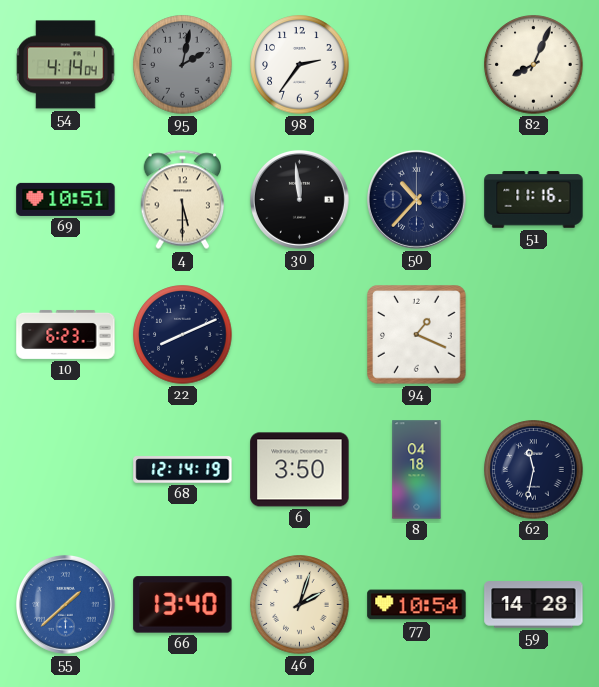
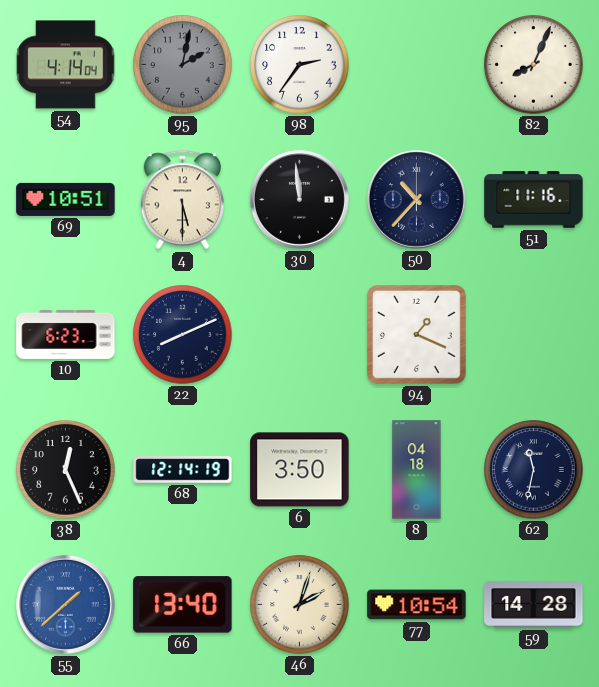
38: none -> 12:26
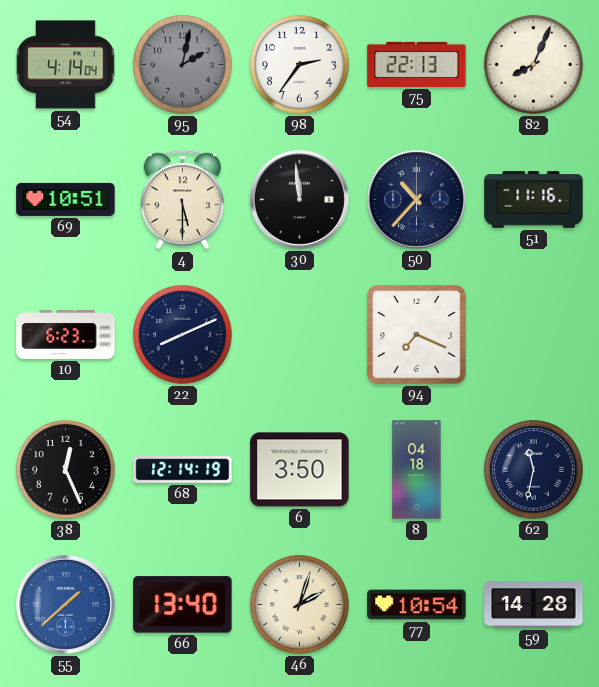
75: none -> 22:13
94: 1:19 -> 7:19
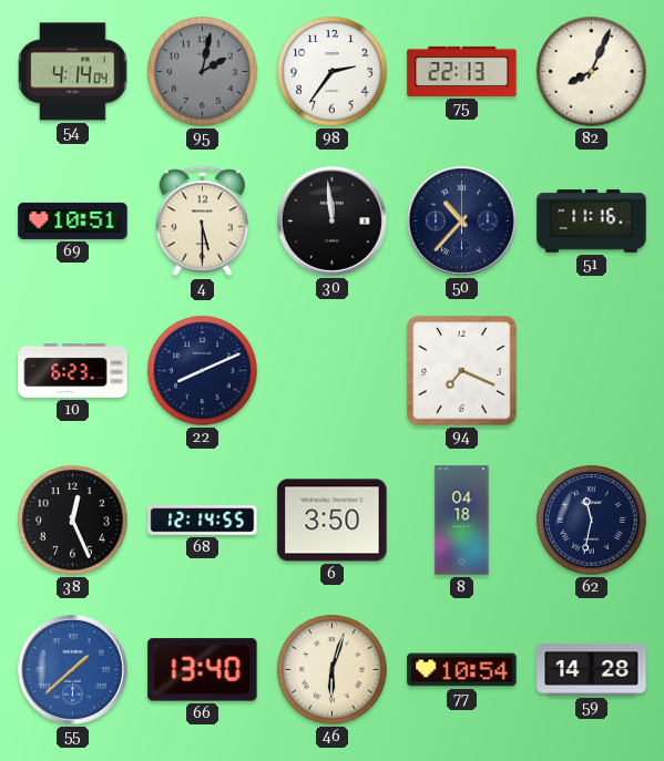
68: 12:14:19 -> 12:14:55
46: 2:03 -> 6:03
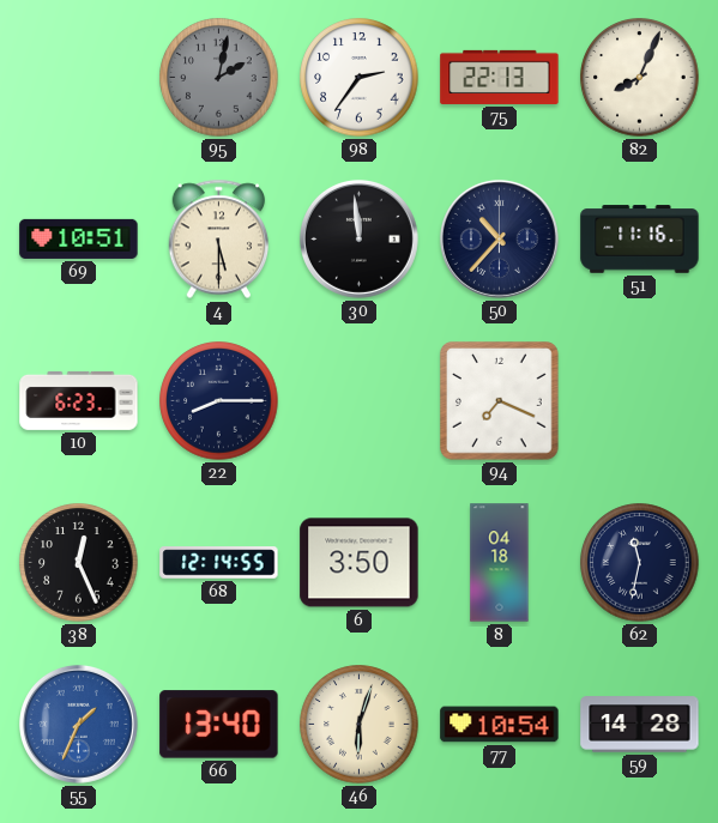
54: 4:14 -> none
22: 8:11 -> 8:15
55: 1:38 -> 1:34
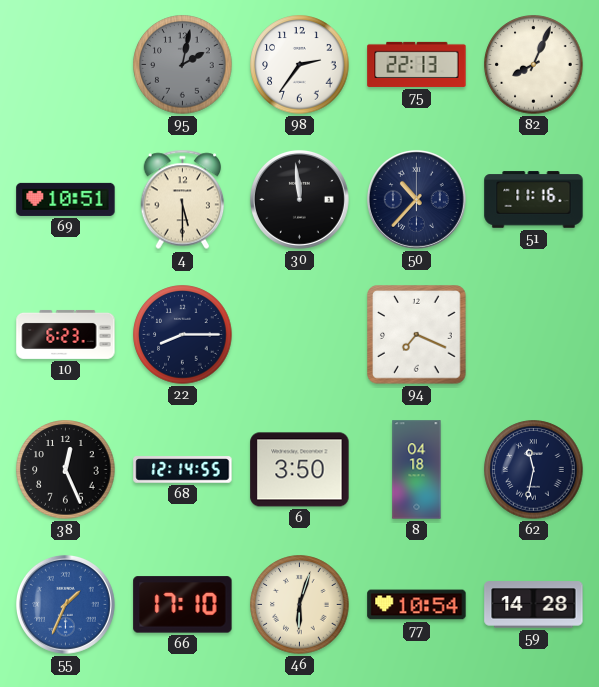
66: 13:40 -> 17:10
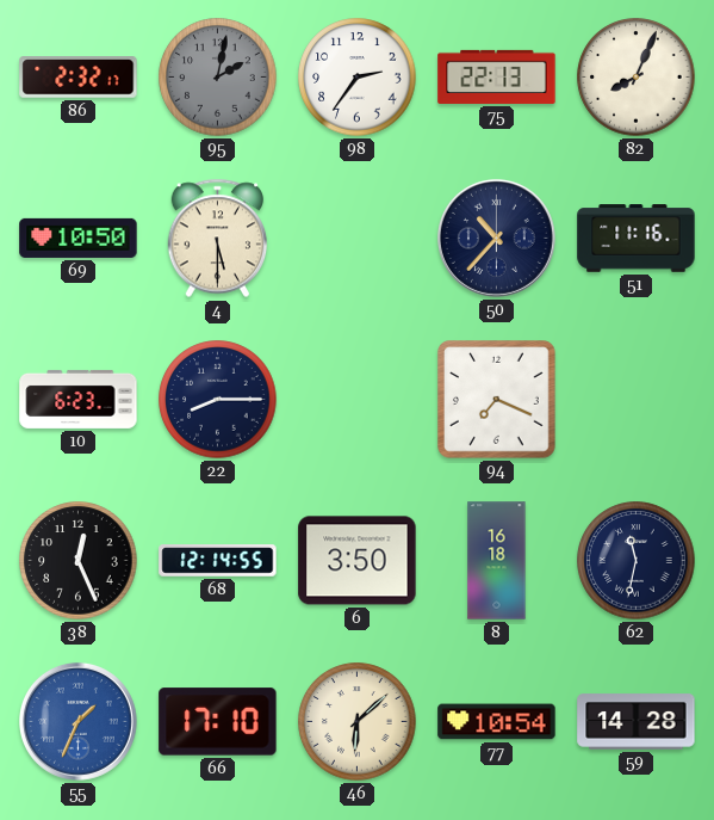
86: none -> 2:32
69: 10:51 -> 10:50
30: 11:59 -> none
8: 04:18 -> 16:18
46: 6:03 -> 6:08
